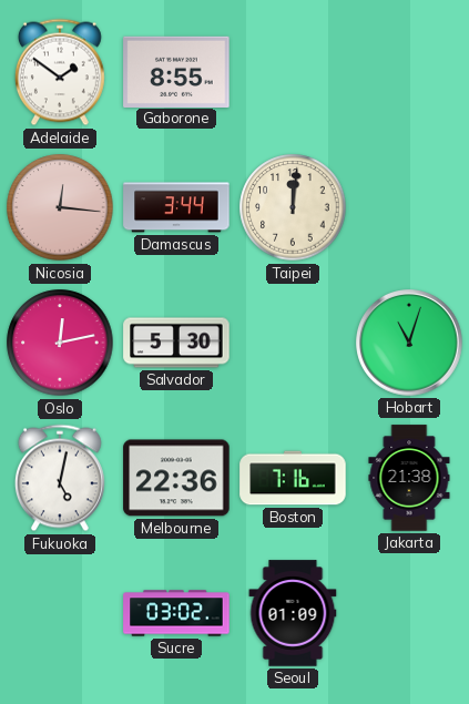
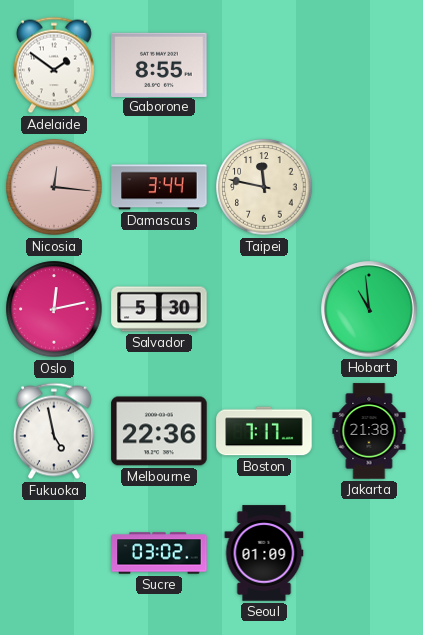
Taipei: 12:01 -> 11:47
Hobart: 11:03 -> 10:59
Fukuoka: 5:02 -> 4:58
Boston: 7:16 -> 7:17
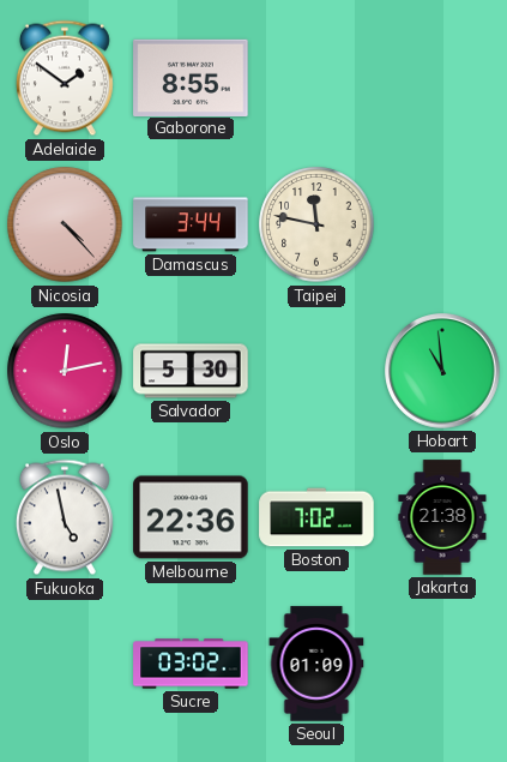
Nicosia: 12:16 -> 4:23
Boston: 7:17 -> 7:02
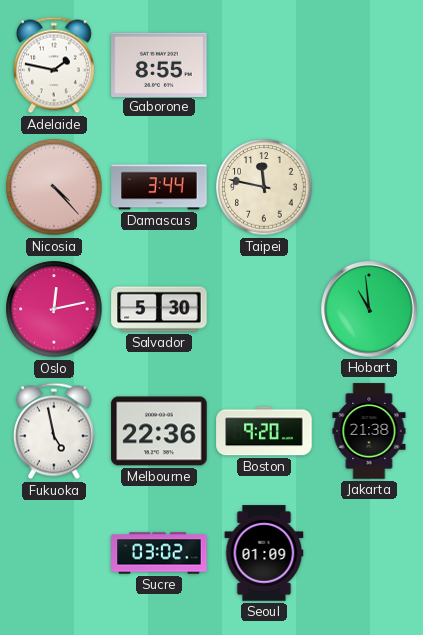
Adelaide: 1:51 -> 1:47
Boston: 7:02 -> 9:20
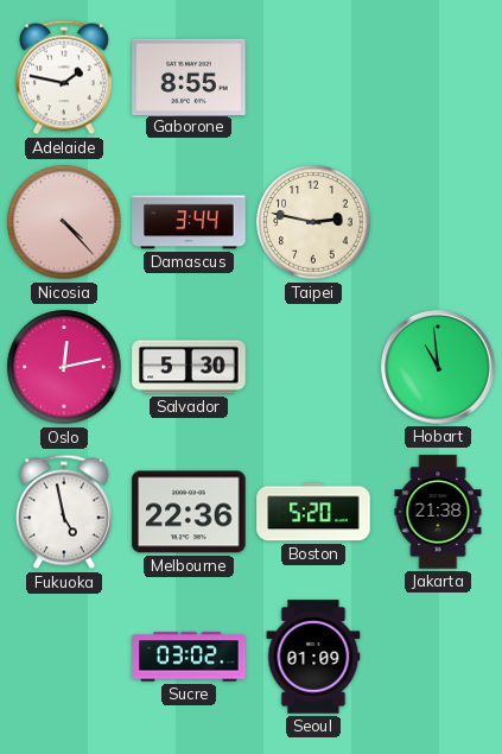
Taipei: 11:47 -> 2:47
Boston: 9:20 -> 5:20
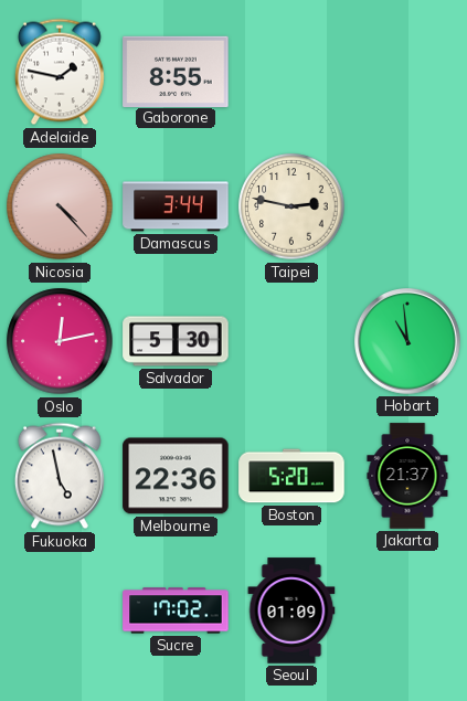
Jakarta: 21:38 -> 21:37
Sucre: 03:02 -> 17:02
